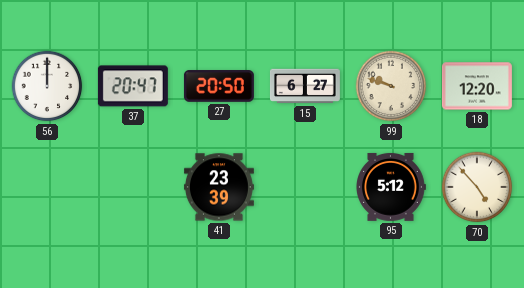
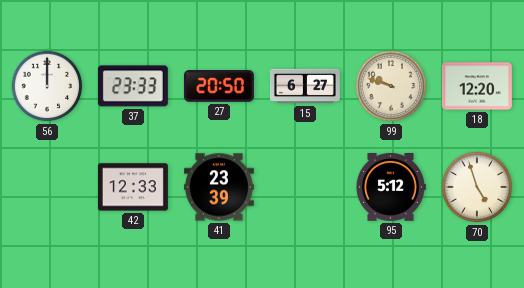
37: 20:47 -> 23:33
42: none -> 12:33
70: 4:53 -> 4:57
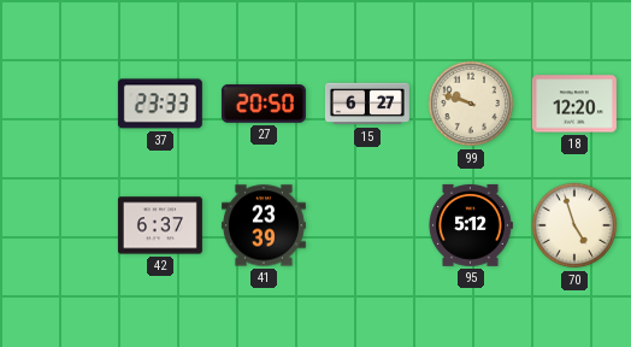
56: 12:00 -> none
42: 12:33 -> 6:37
